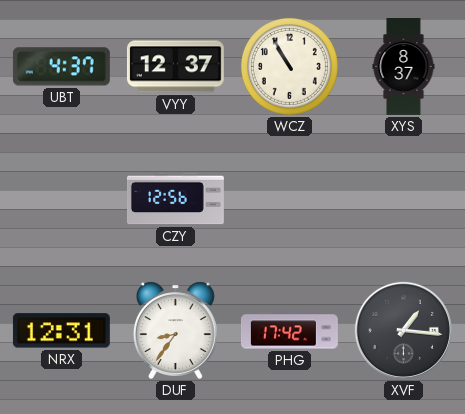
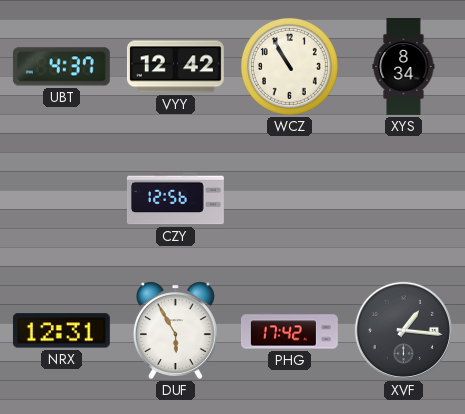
VYY: 12:37 -> 12:42
XYS: 8:37 -> 8:34
DUF: 8:36 -> 5:55
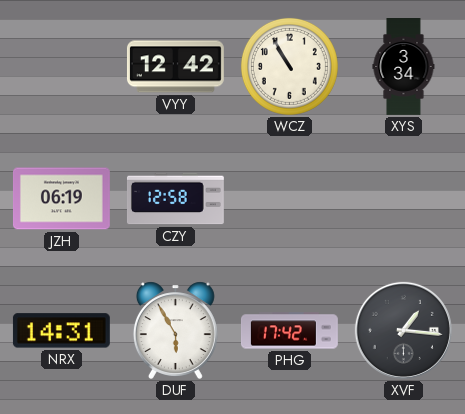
UBT: 4:37 -> none
XYS: 8:34 -> 3:34
JZH: none -> 06:19
CZY: 12:56 -> 12:58
NRX: 12:31 -> 14:31
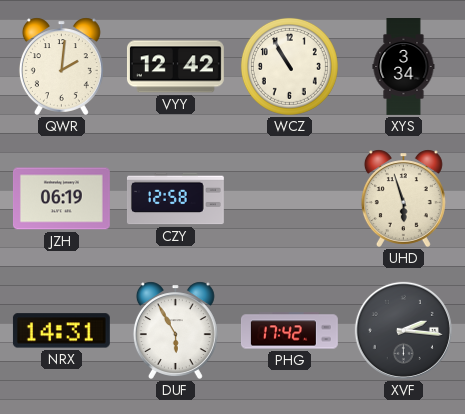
QWR: none -> 2:01
UHD: none -> 5:57
XVF: 1:16 -> 2:16
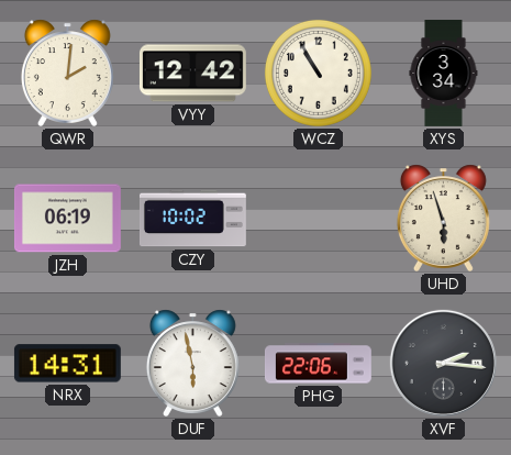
CZY: 12:58 -> 10:02
DUF: 5:55 -> 5:58
PHG: 17:42 -> 22:06
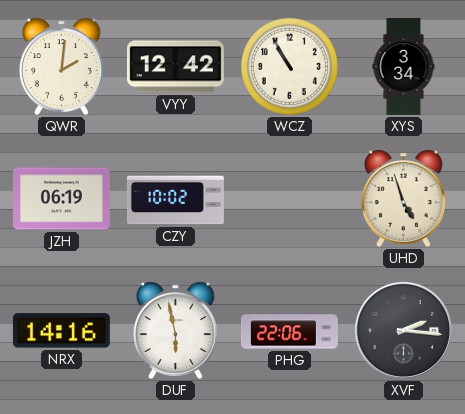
UHD: 5:57 -> 4:57
NRX: 14:31 -> 14:16
